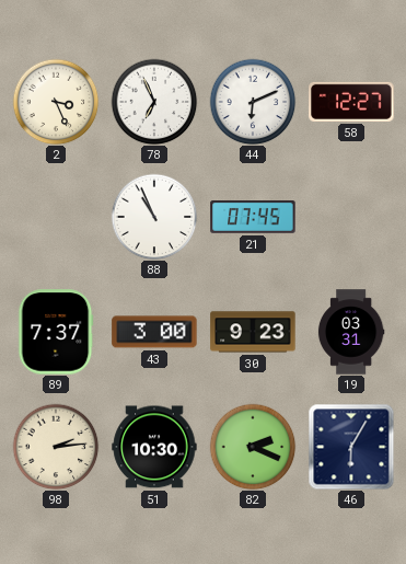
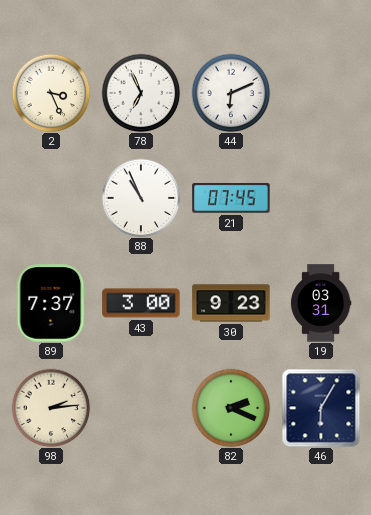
58: 12:27 -> none
51: 10:30 -> none
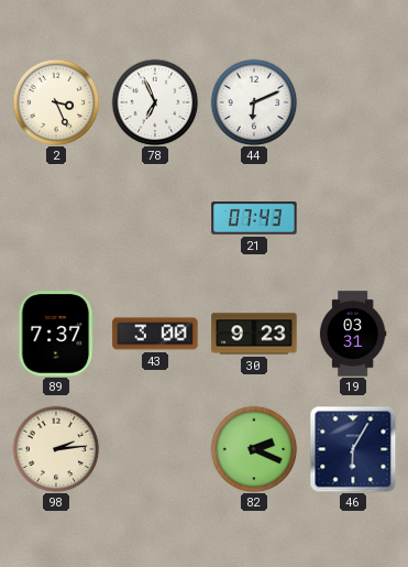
88: 10:56 -> none
21: 07:45 -> 07:43
